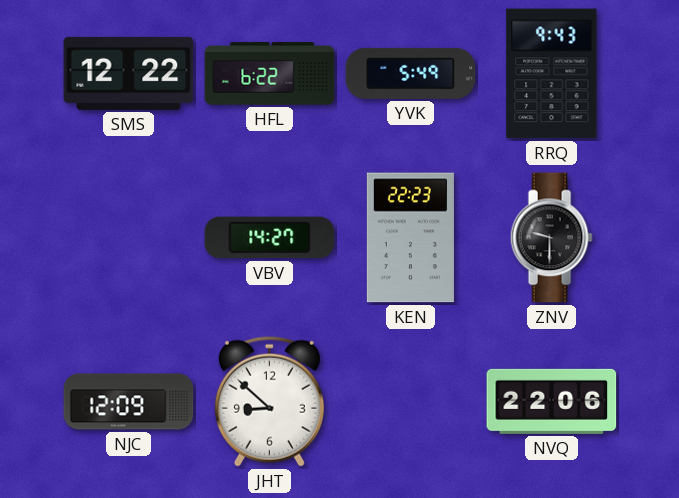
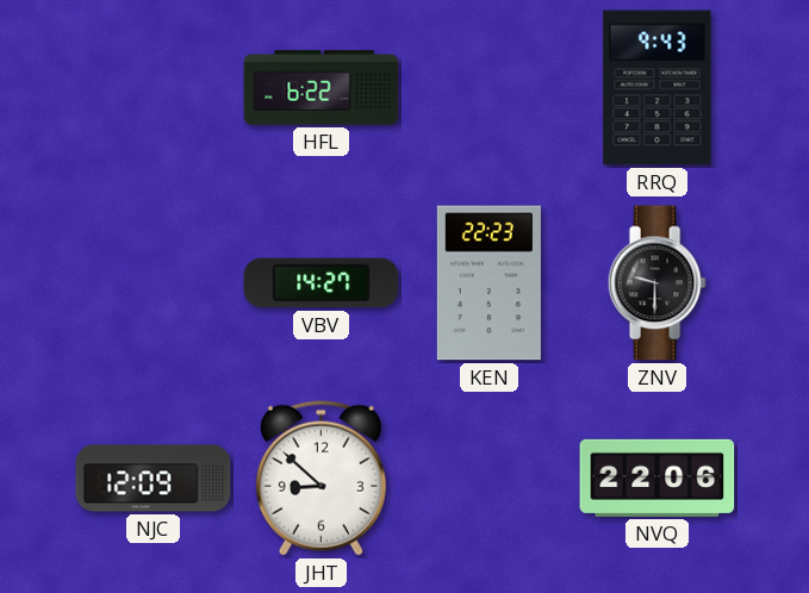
SMS: 12:22 -> none
YVK: 5:49 -> none
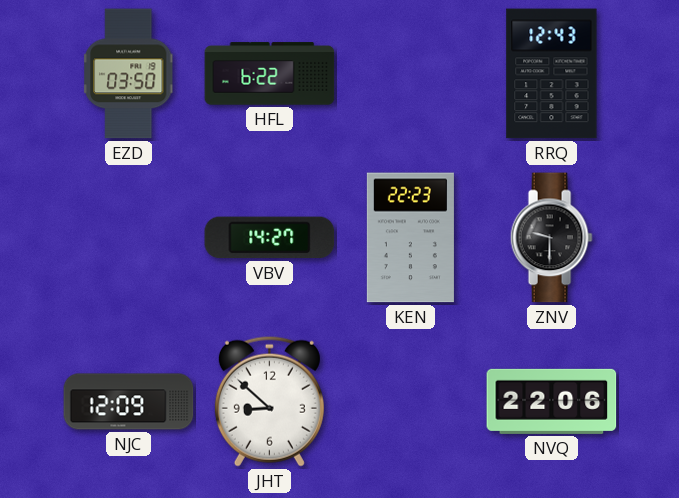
EZD: none -> 03:50
RRQ: 9:43 -> 12:43
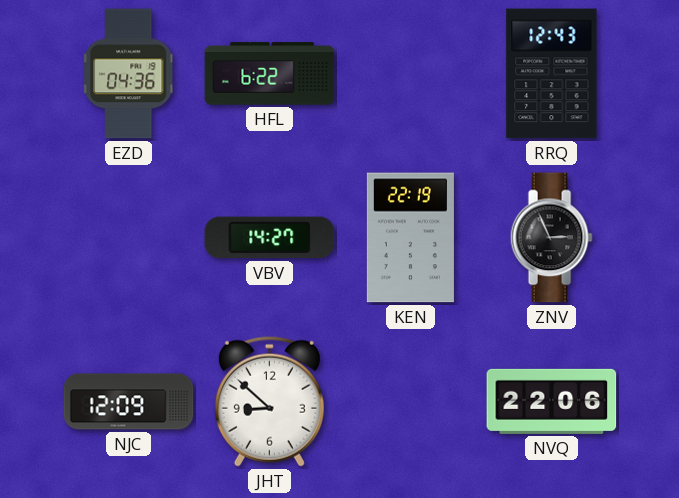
EZD: 03:50 -> 04:36
KEN: 22:23 -> 22:19
ZNV: 9:30 -> 2:56
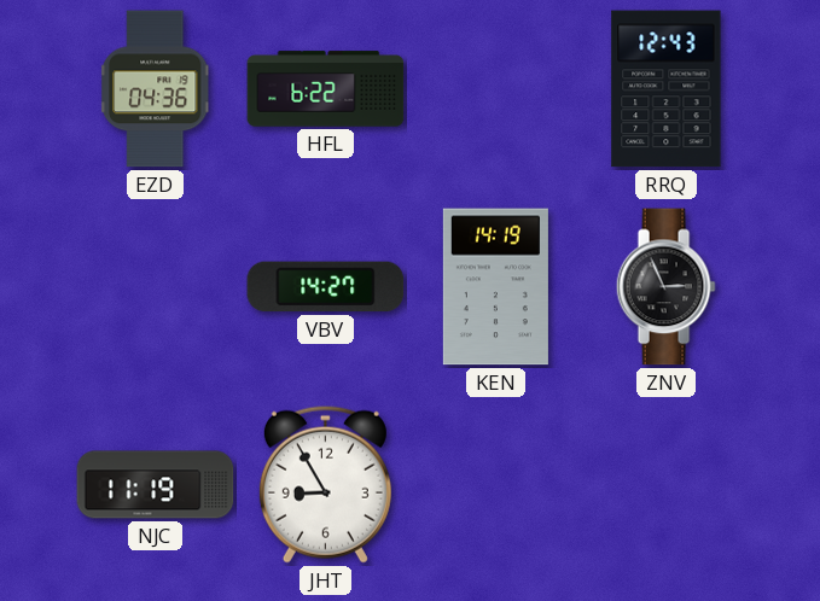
KEN: 22:19 -> 14:19
NJC: 12:09 -> 11:19
JHT: 8:52 -> 8:55
NVQ: 22:06 -> none
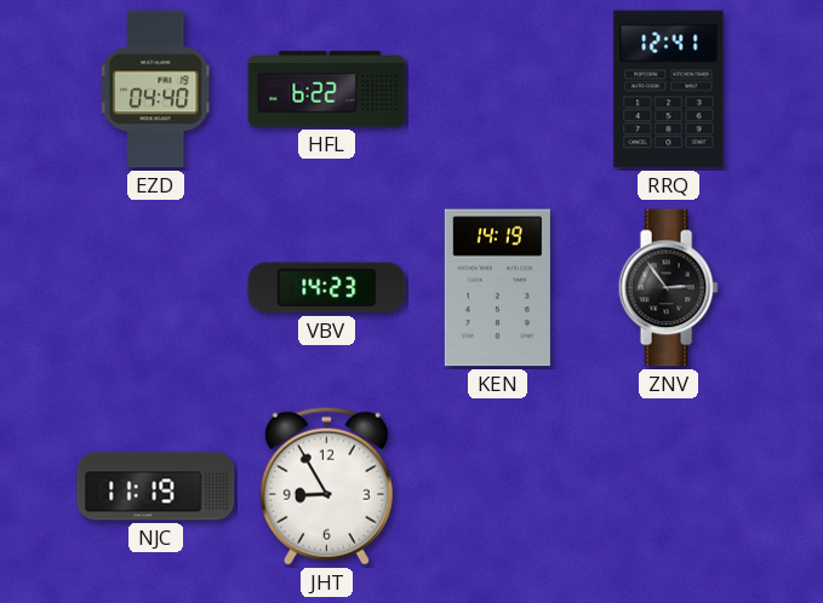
EZD: 04:36 -> 04:40
RRQ: 12:43 -> 12:41
VBV: 14:27 -> 14:23
ZNV: 2:56 -> 2:54
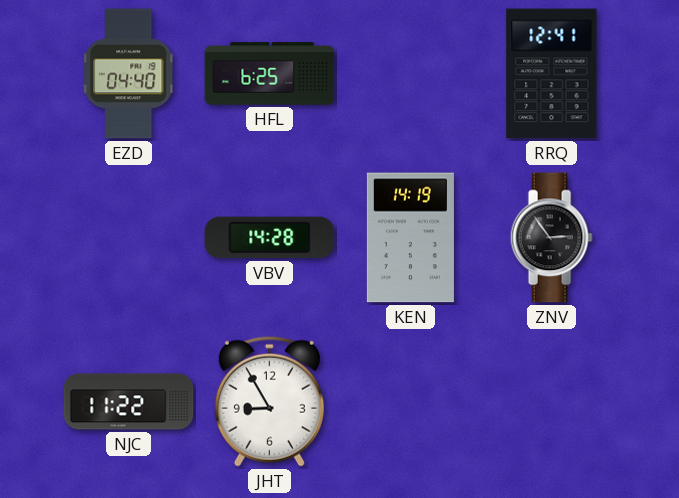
HFL: 6:22 -> 6:25
VBV: 14:23 -> 14:28
NJC: 11:19 -> 11:22
